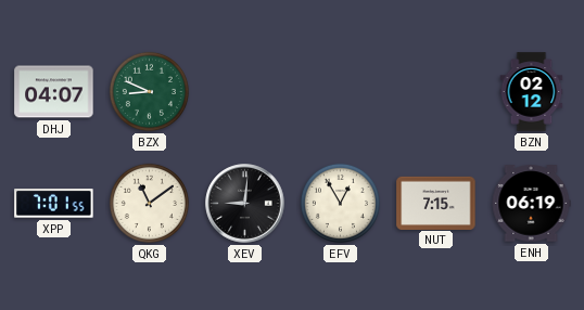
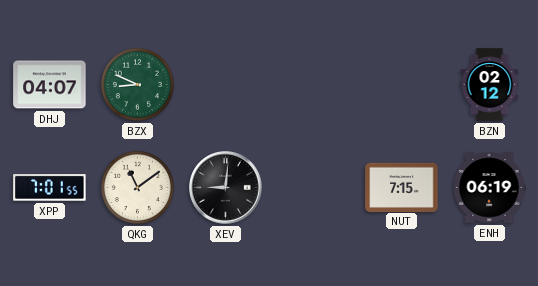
EFV: 12:55 -> none
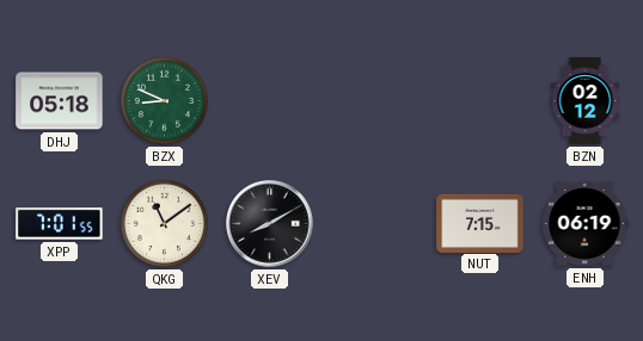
DHJ: 04:07 -> 05:18
XEV: 9:01 -> 8:10
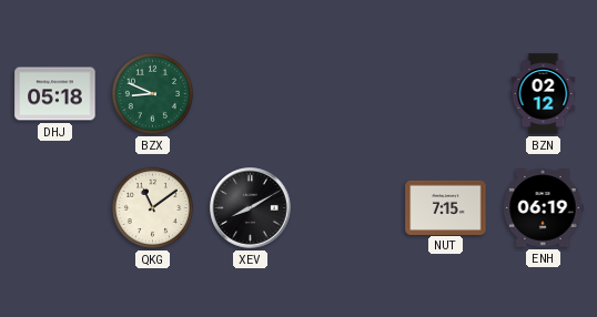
XPP: 7:01 -> none
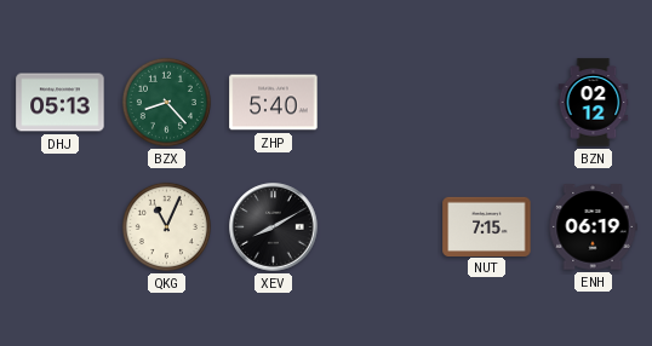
DHJ: 05:18 -> 05:13
BZX: 8:49 -> 8:23
ZHP: none -> 5:40
QKG: 11:09 -> 11:04
